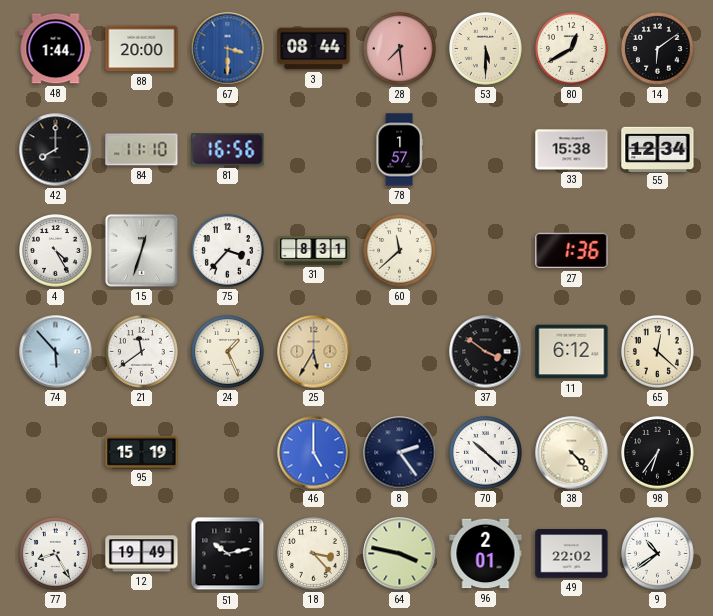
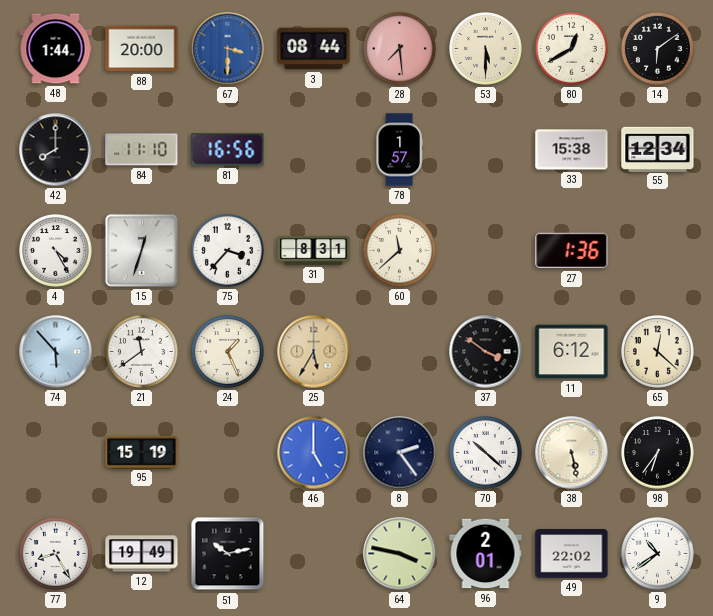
38: 4:23 -> 5:28
18: 3:23 -> none
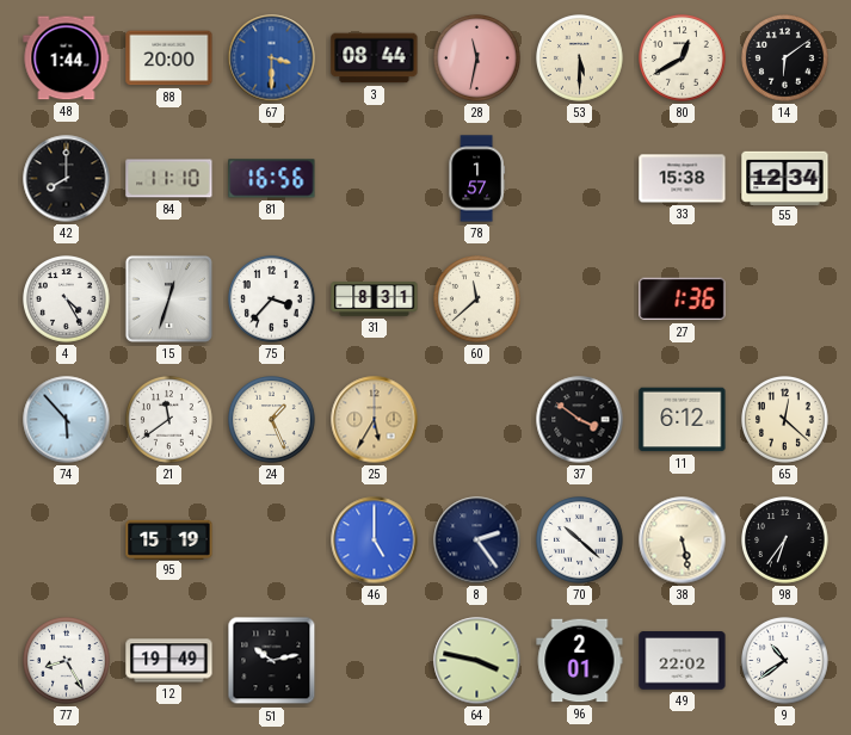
28: 7:29 -> 11:32
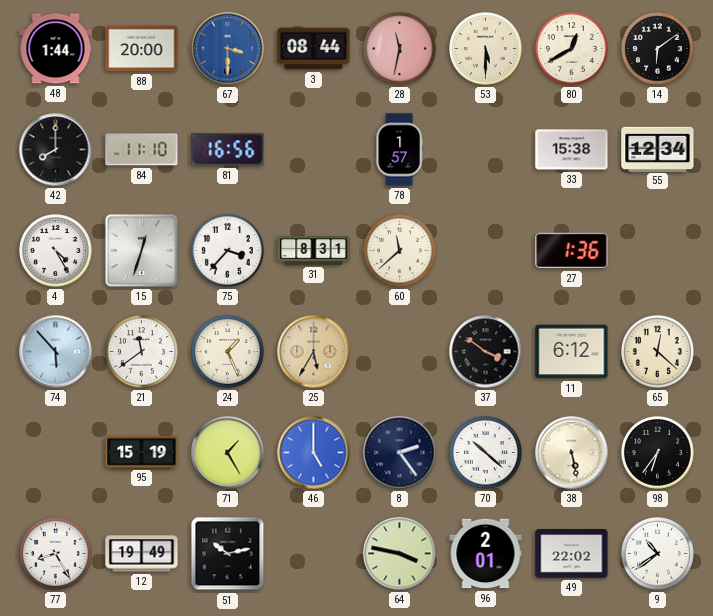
71: none -> 1:25
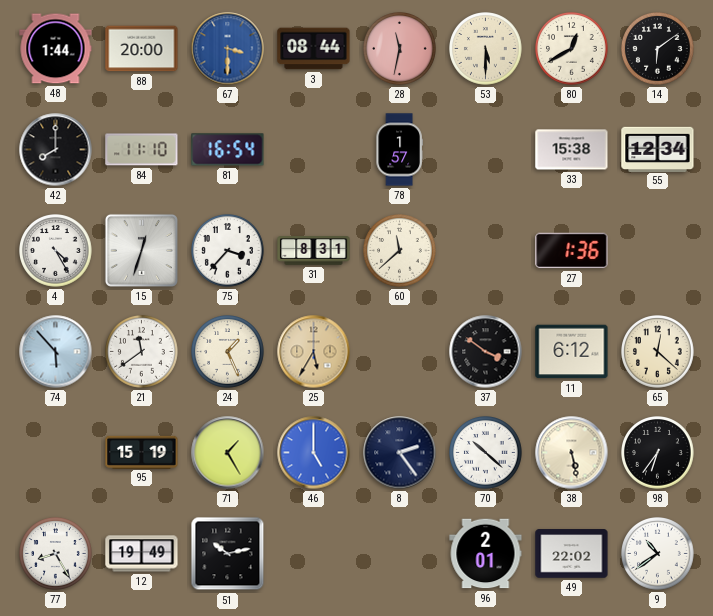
81: 16:56 -> 16:54
64: 3:47 -> none
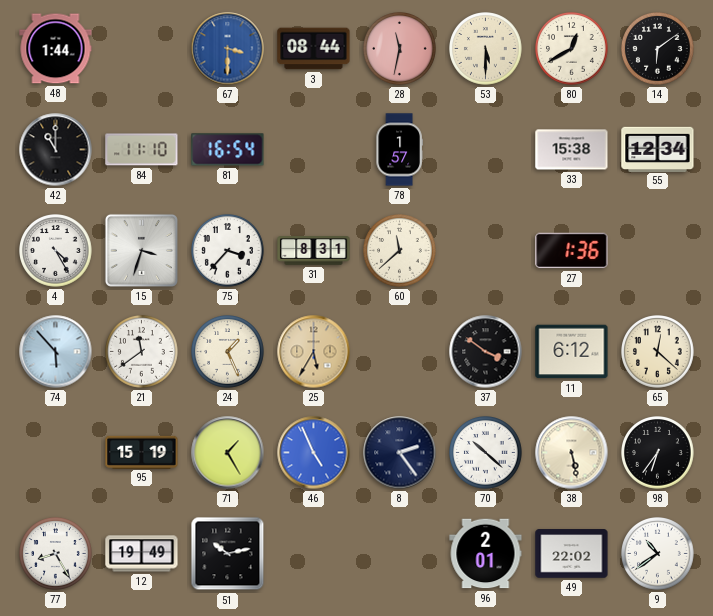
88: 20:00 -> none
42: 8:00 -> 11:00
15: 12:33 -> 3:33
46: 5:00 -> 4:56
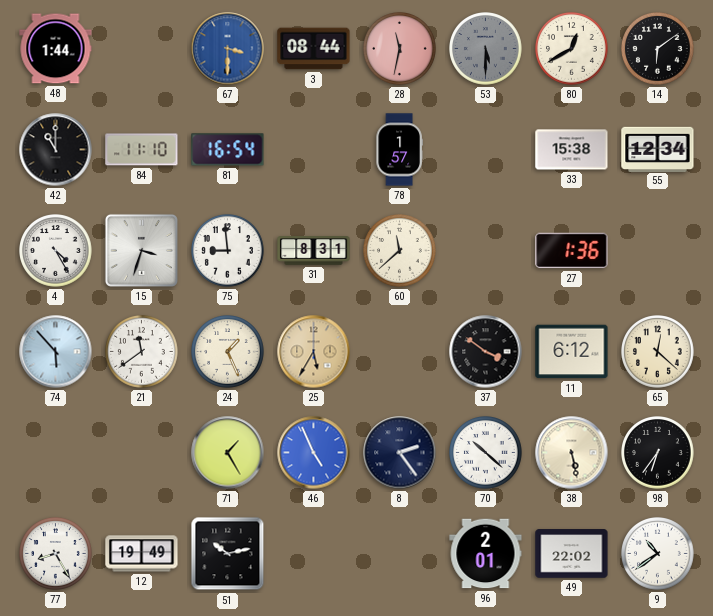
53 dial: cream -> grey
75: 3:37 -> 8:59
95: 15:19 -> none
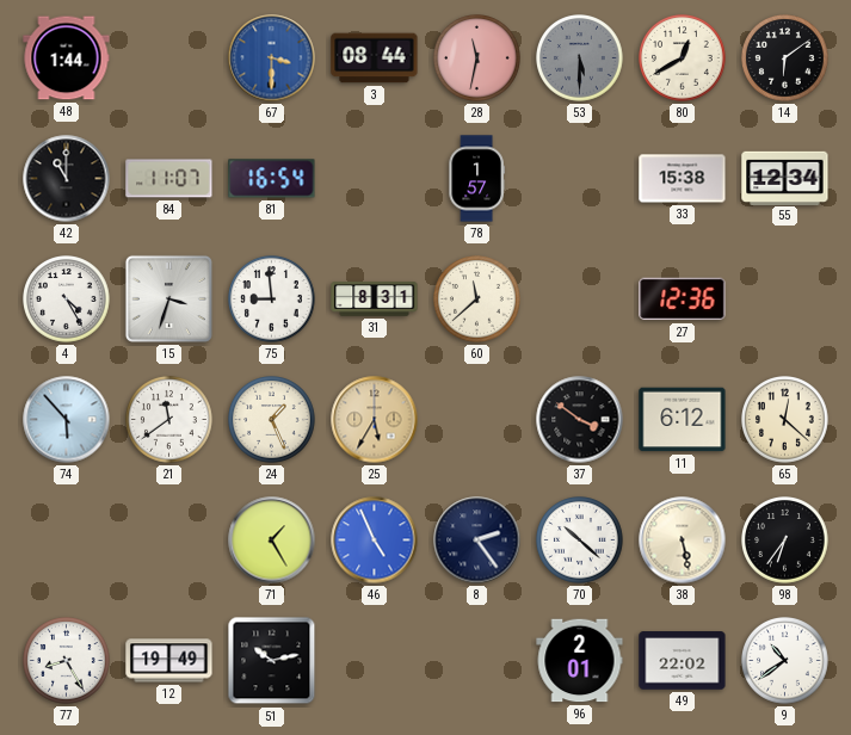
84: 11:10 -> 11:07
27: 1:36 -> 12:36
